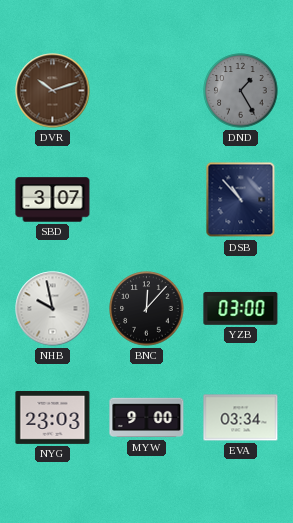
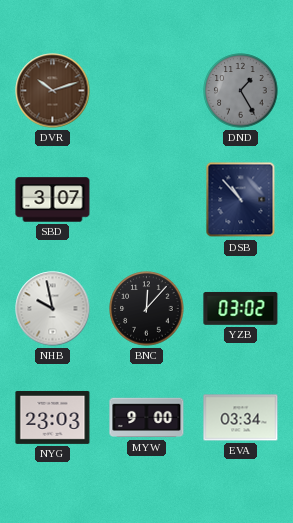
YZB: 03:00 -> 03:02
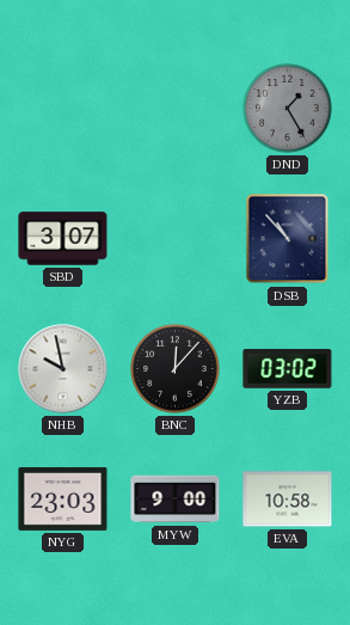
DVR: 10:12 -> none
EVA: 03:34 -> 10:58
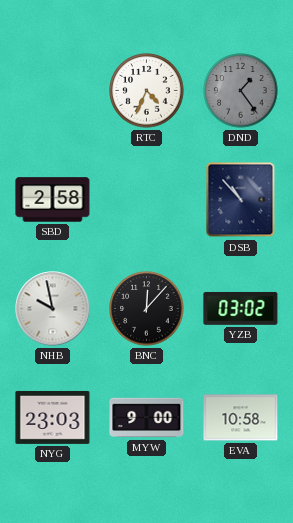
RTC: none -> 4:34
DND: 1:25 -> 1:24
SBD: 3:07 -> 2:58
